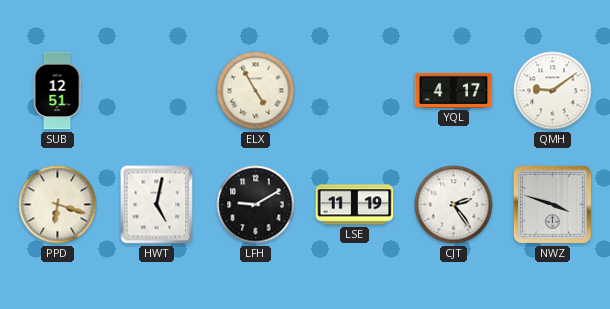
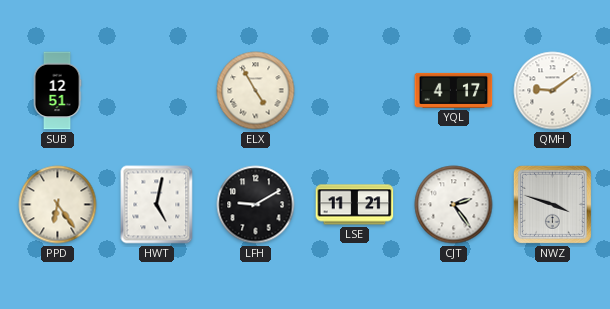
PPD: 6:18 -> 6:24
LSE: 11:19 -> 11:21
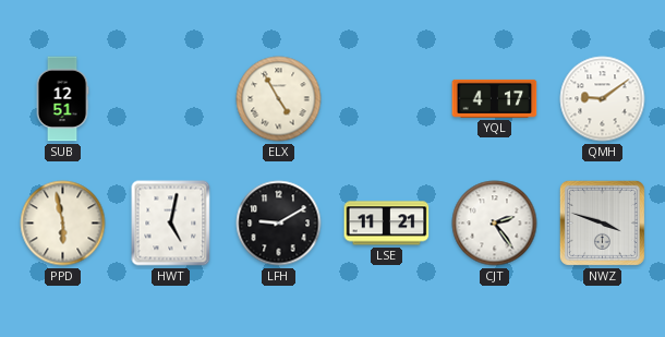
PPD: 6:24 -> 5:58
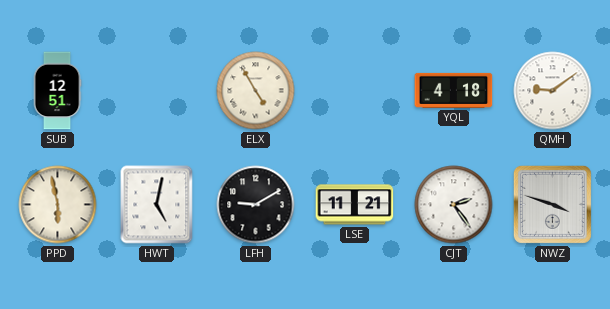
YQL: 4:17 -> 4:18
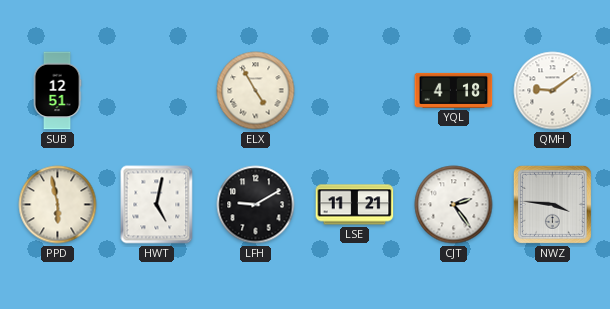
NWZ: 3:48 -> 3:46
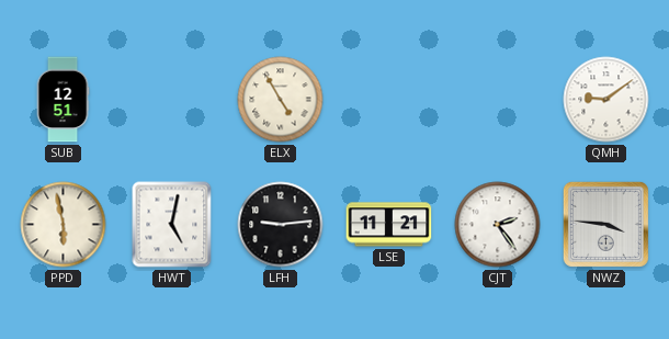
YQL: 4:18 -> none
LFH: 9:10 -> 9:14
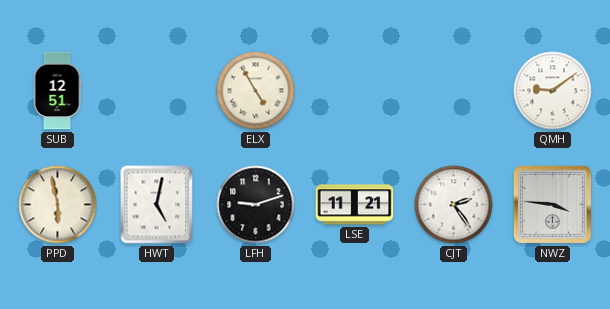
LFH: 9:14 -> 9:12
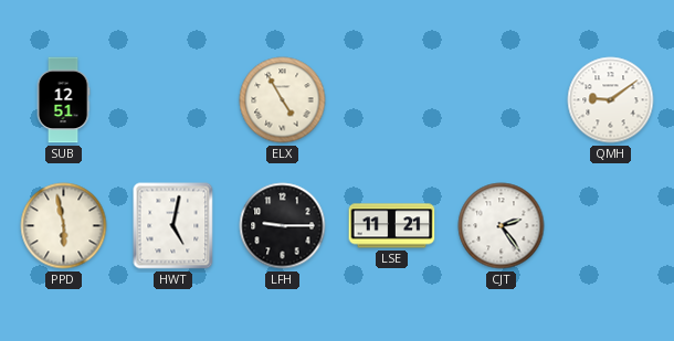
LFH: 9:12 -> 9:15
NWZ: 3:46 -> none
